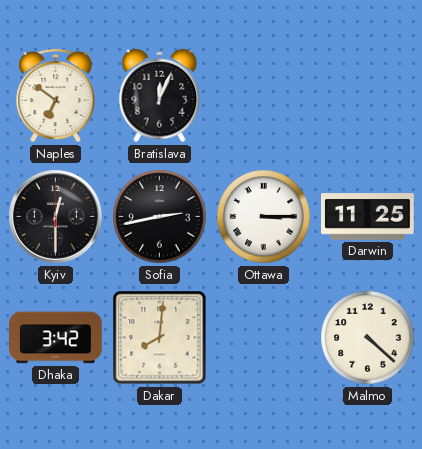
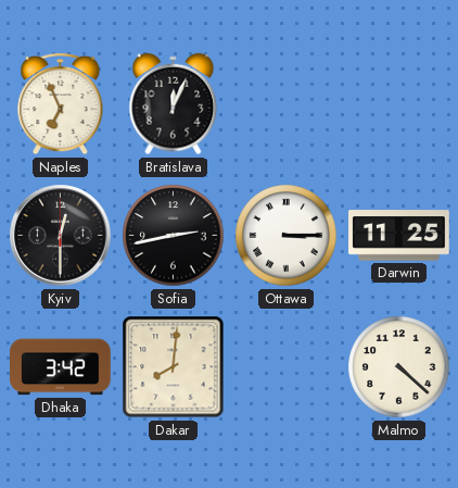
Naples: 6:51 -> 6:56
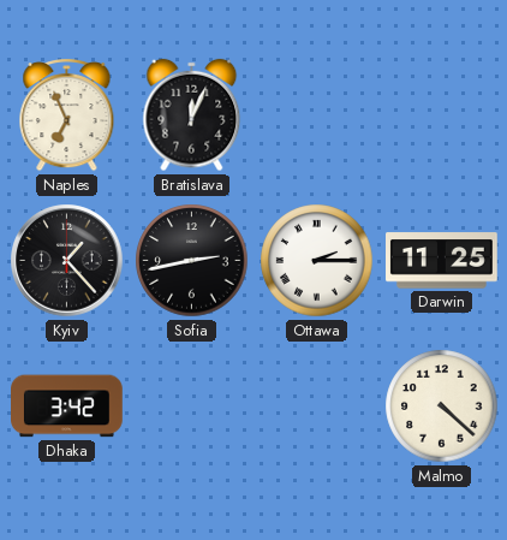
Kyiv: 12:30 -> 1:23
Ottawa: 3:15 -> 2:15
Dakar: 8:01 -> none
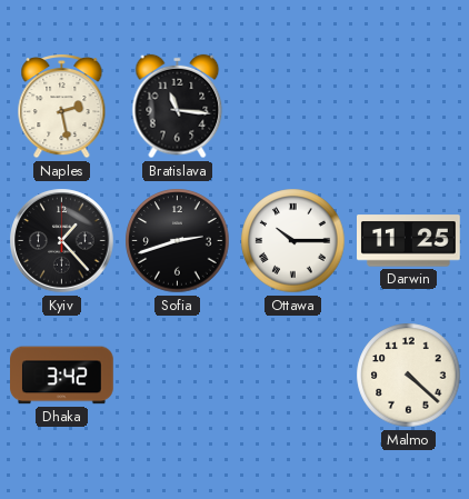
Naples: 6:56 -> 2:28
Bratislava: 12:04 -> 11:16
Sofia: 2:43 -> 2:42
Ottawa: 2:15 -> 10:15
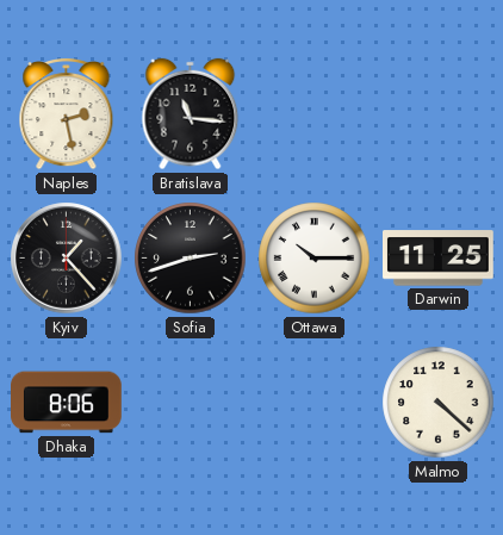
Dhaka: 3:42 -> 8:06
